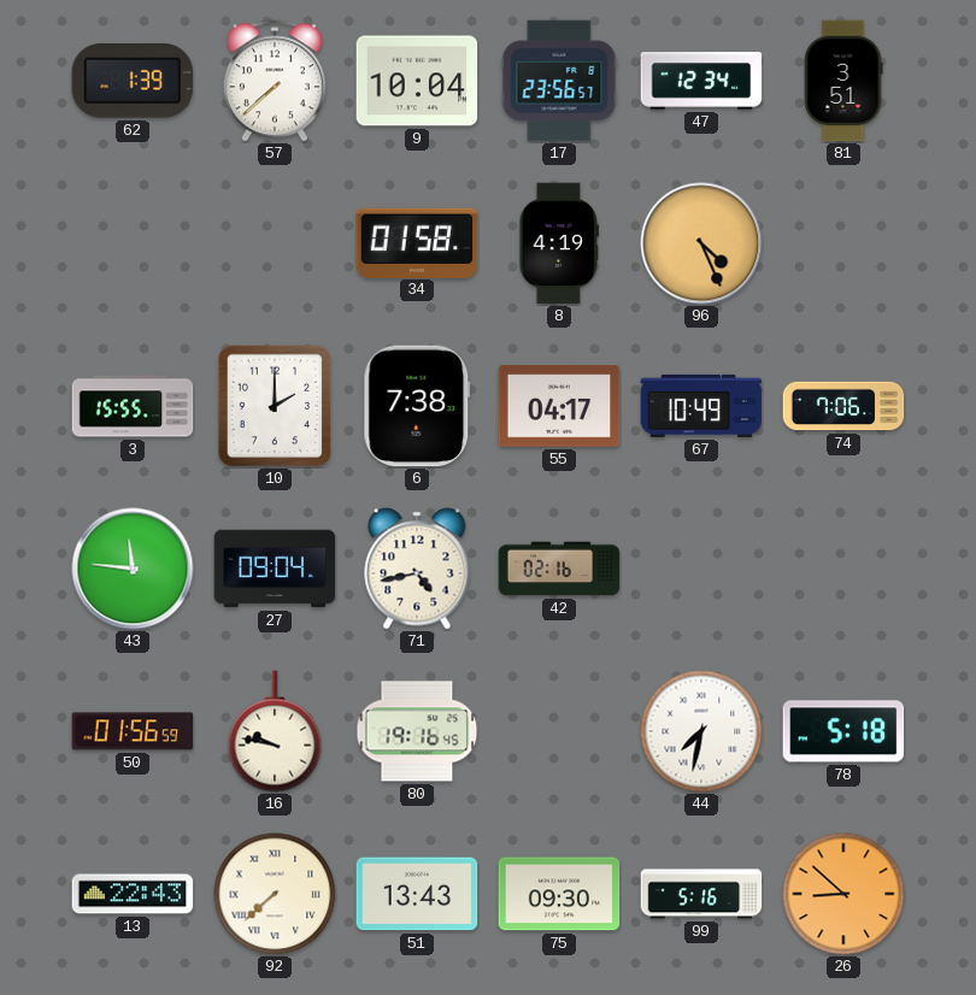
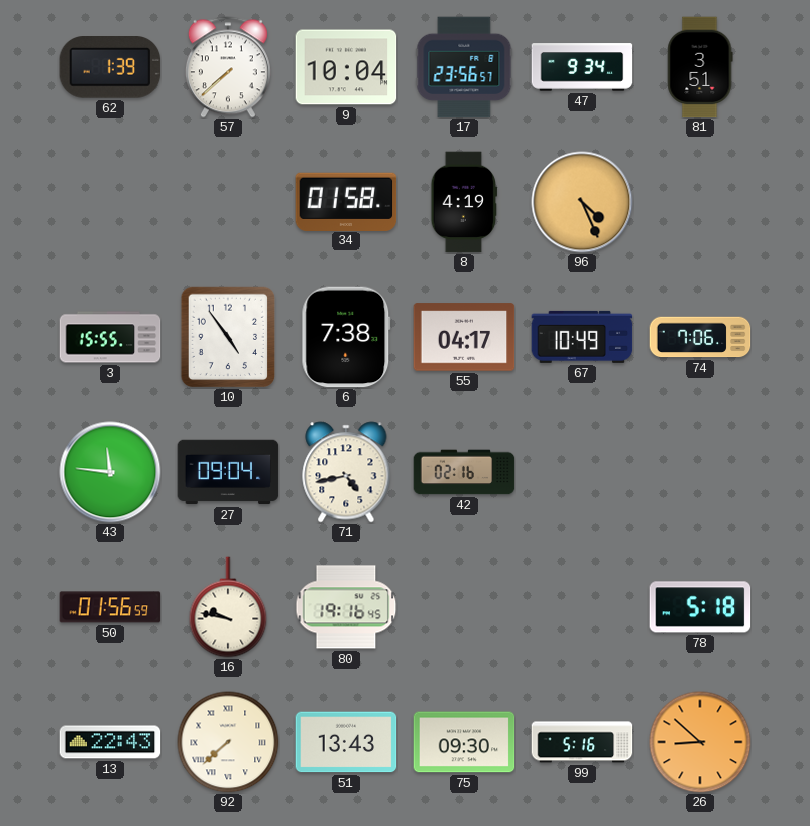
47: 12:34 -> 9:34
10: 2:00 -> 4:54
44: 7:32 -> none
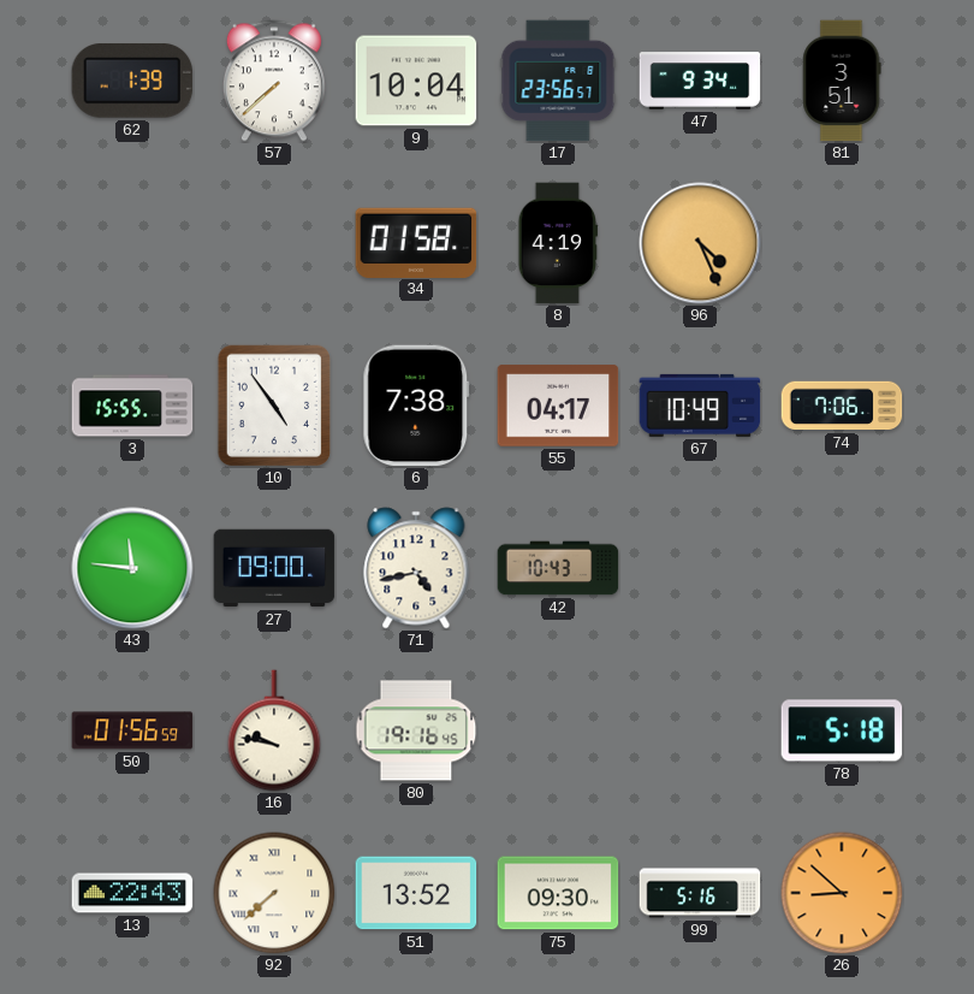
27: 09:04 -> 09:00
42: 02:16 -> 10:43
51: 13:43 -> 13:52
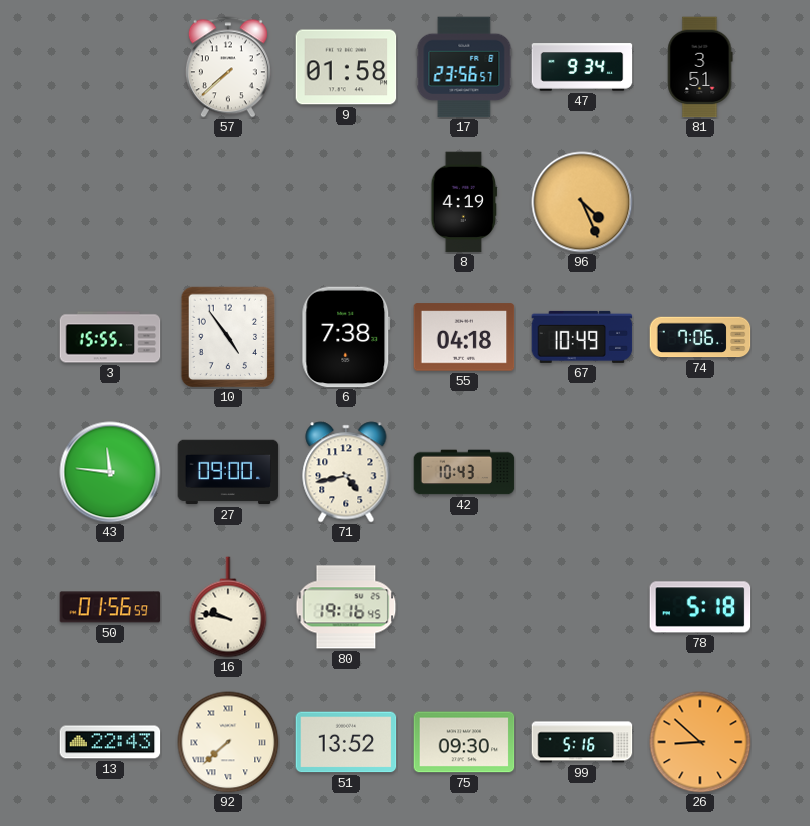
62: 1:39 -> none
9: 10:04 -> 01:58
34: 01:58 -> none
55: 04:17 -> 04:18
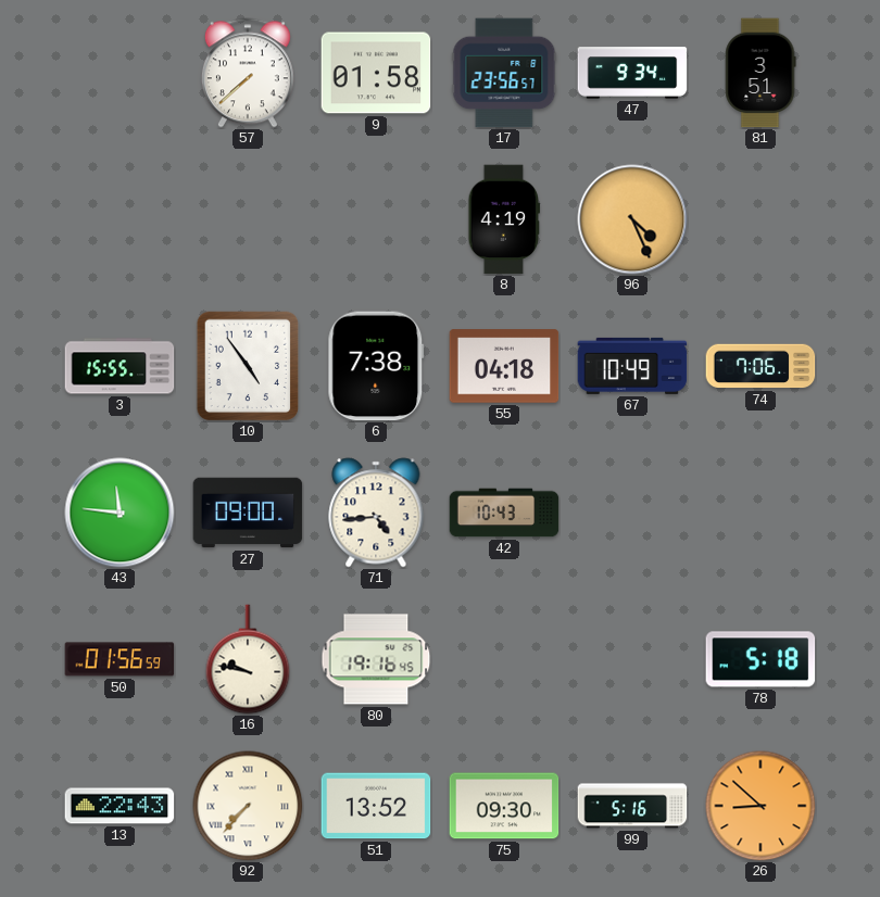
71: 4:43 -> 4:44
92: 7:38 -> 7:37
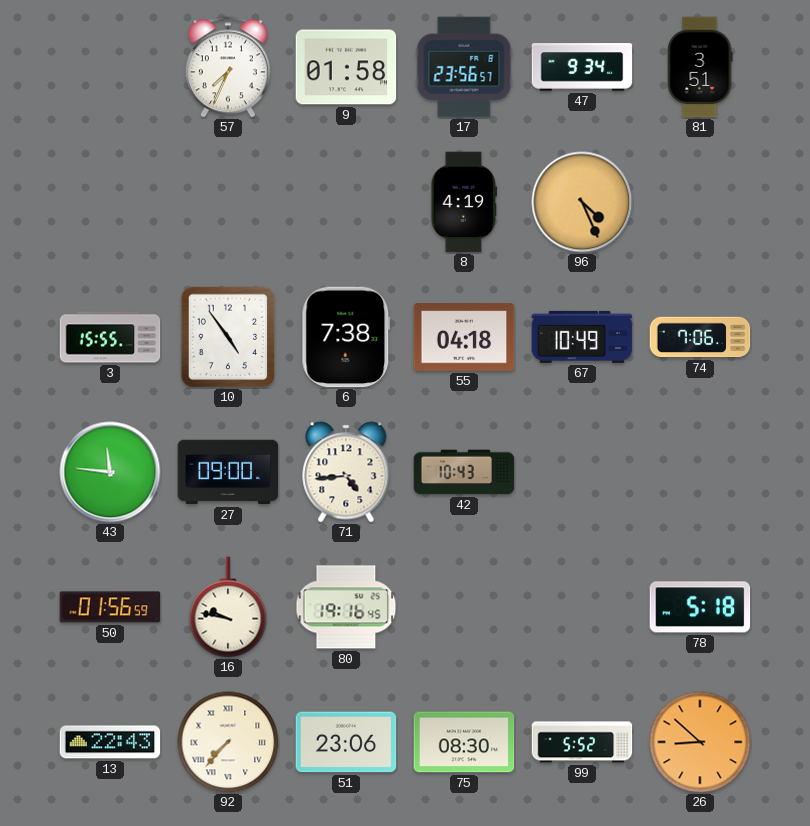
57: 7:38 -> 7:34
51: 13:52 -> 23:06
75: 09:30 -> 08:30
99: 5:16 -> 5:52
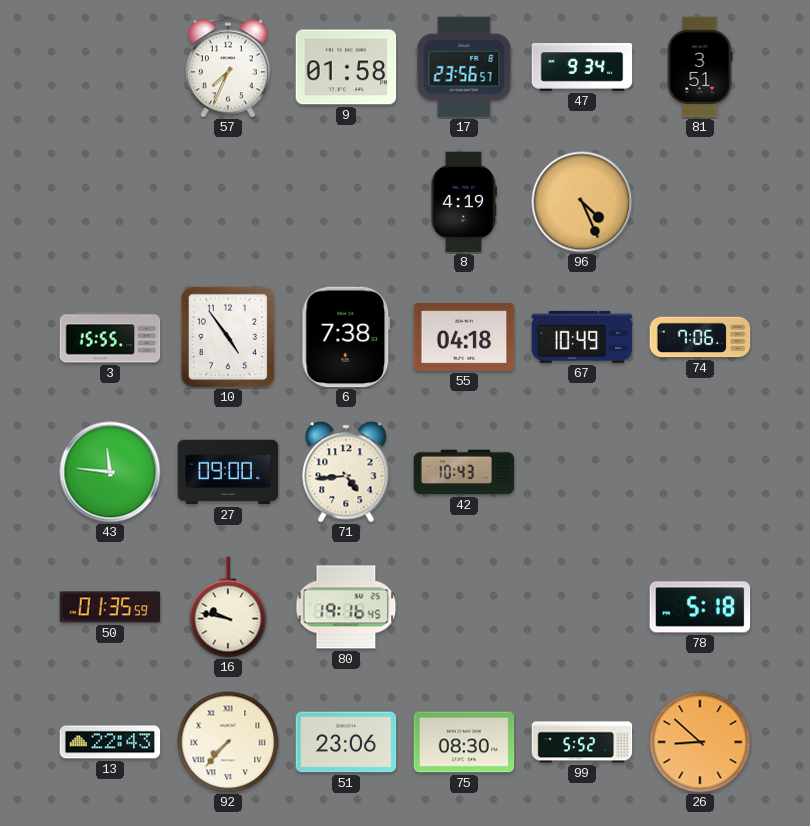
50: 01:56 -> 01:35
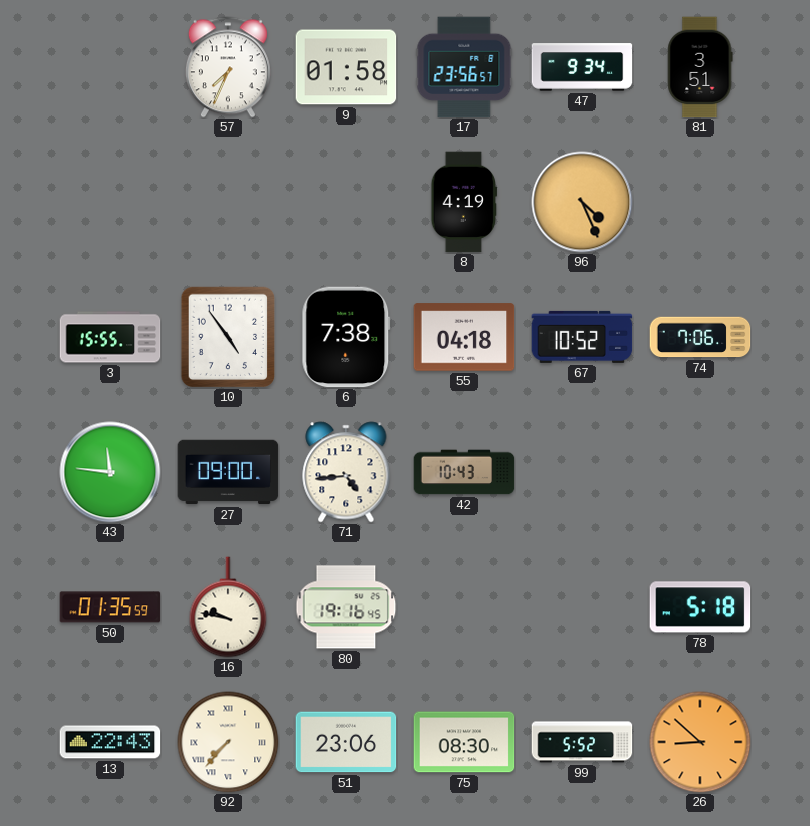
67: 10:49 -> 10:52
